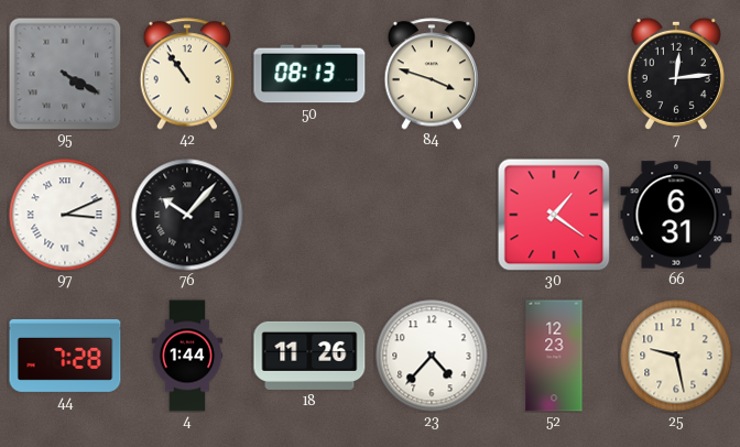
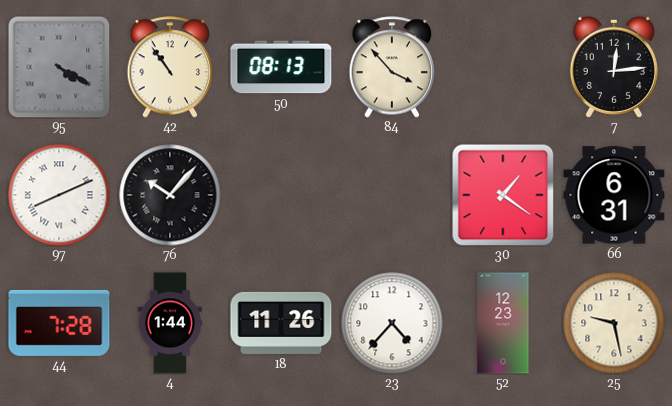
84: 3:48 -> 3:53
97: 3:11 -> 8:11
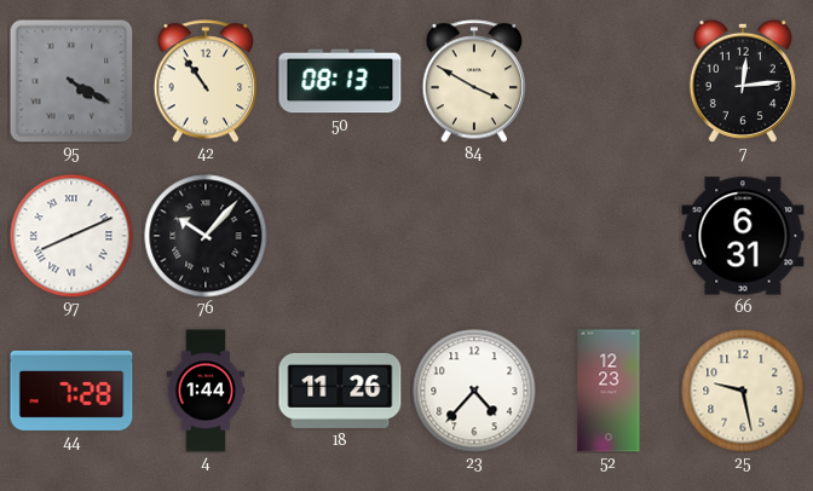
84: 3:53 -> 3:50
30: 1:21 -> none
